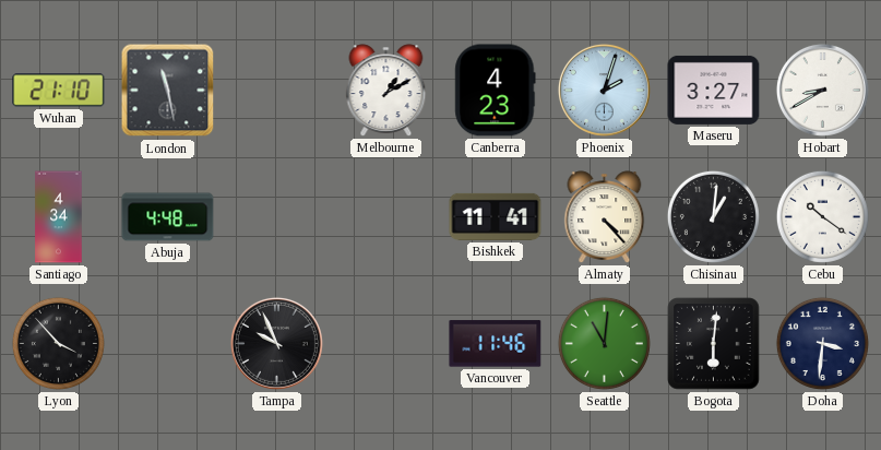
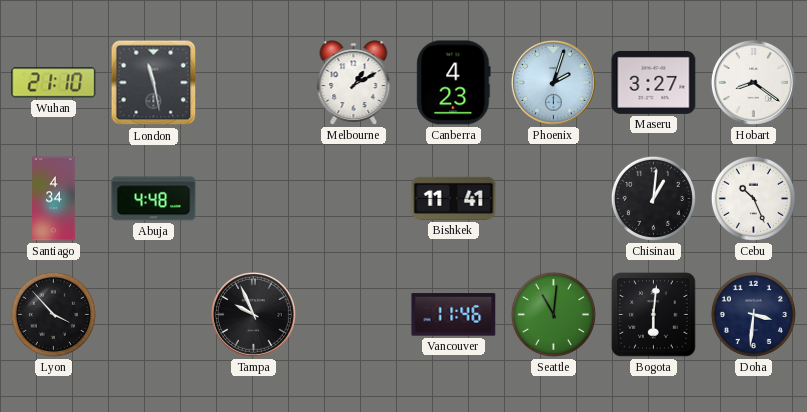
Hobart: 8:40 -> 8:21
Almaty: 4:23 -> none
Cebu: 10:21 -> 10:26
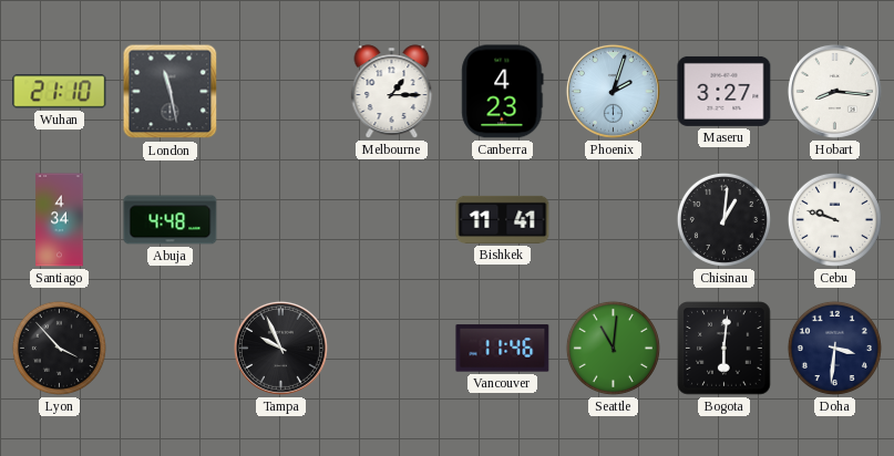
Melbourne: 1:10 -> 1:15
Hobart: 8:21 -> 8:16
Cebu: 10:26 -> 9:48
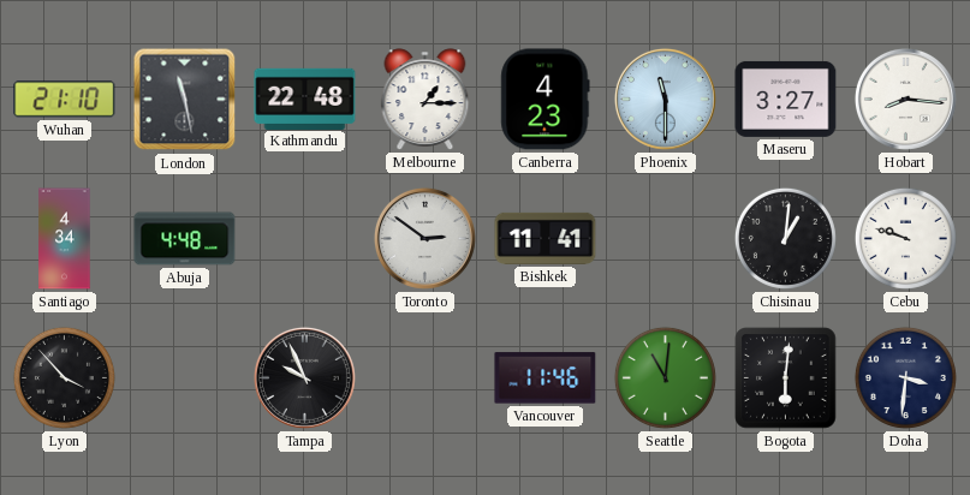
Kathmandu: none -> 22:48
Phoenix: 2:03 -> 11:30
Toronto: none -> 2:51
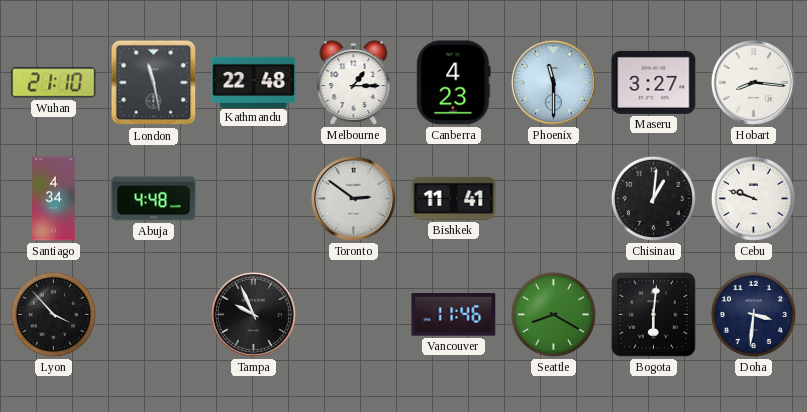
Seattle: 11:01 -> 8:20
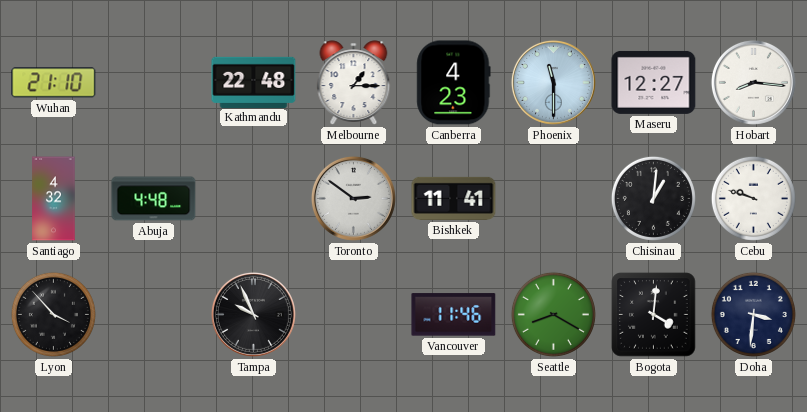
London: 11:28 -> none
Maseru: 3:27 -> 12:27
Santiago: 4:34 -> 4:32
Bogota: 6:01 -> 4:01
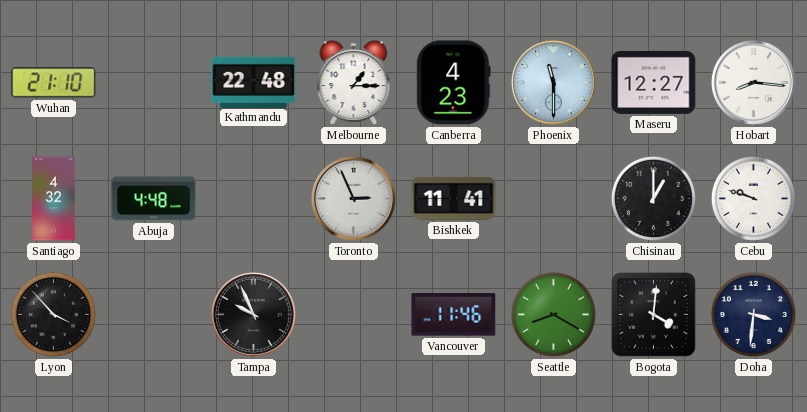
Toronto: 2:51 -> 2:56
Chisinau: 1:01 -> 1:00
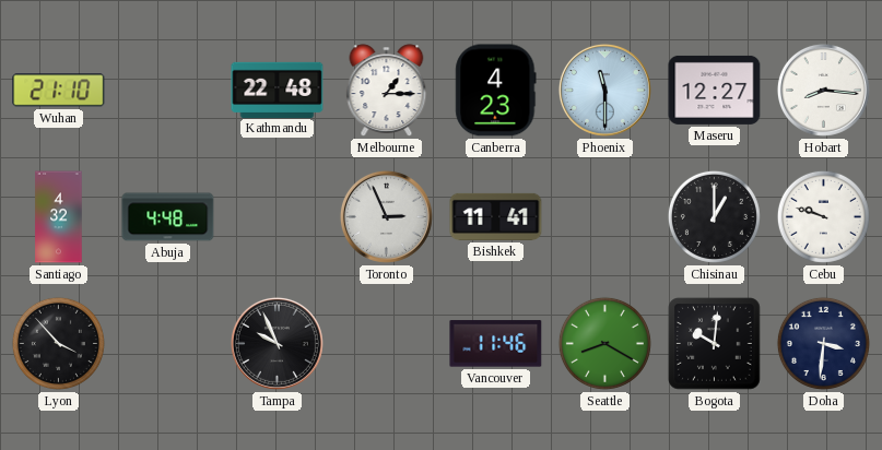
Bogota: 4:01 -> 10:01
